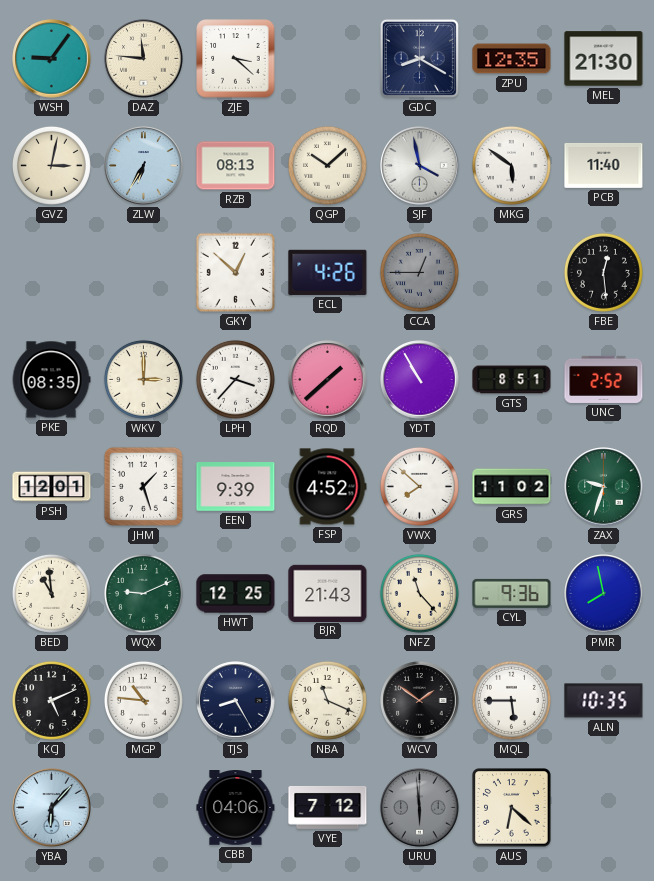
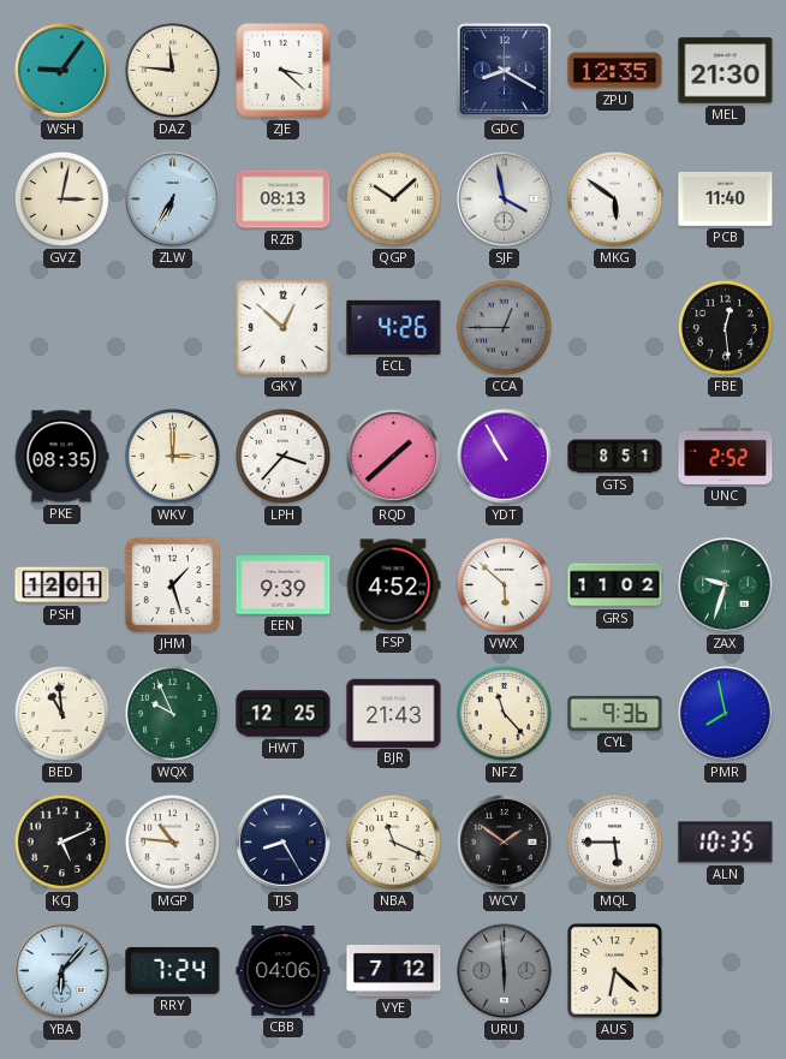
VWX: 7:52 -> 5:52
WQX: 9:11 -> 9:56
RRY: none -> 7:24
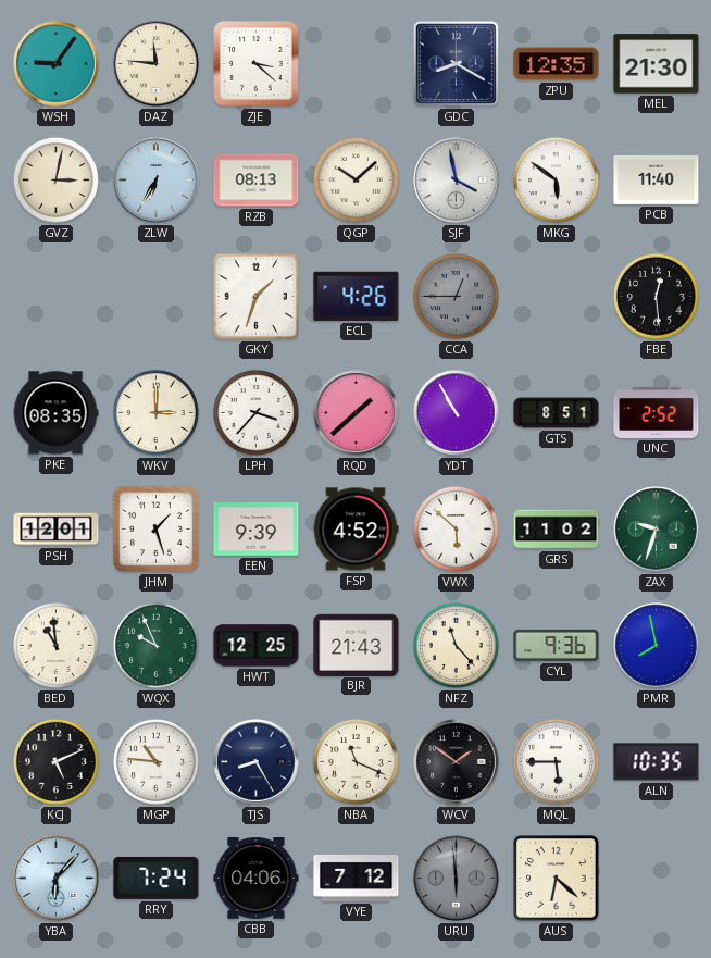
GKY: 12:52 -> 1:33
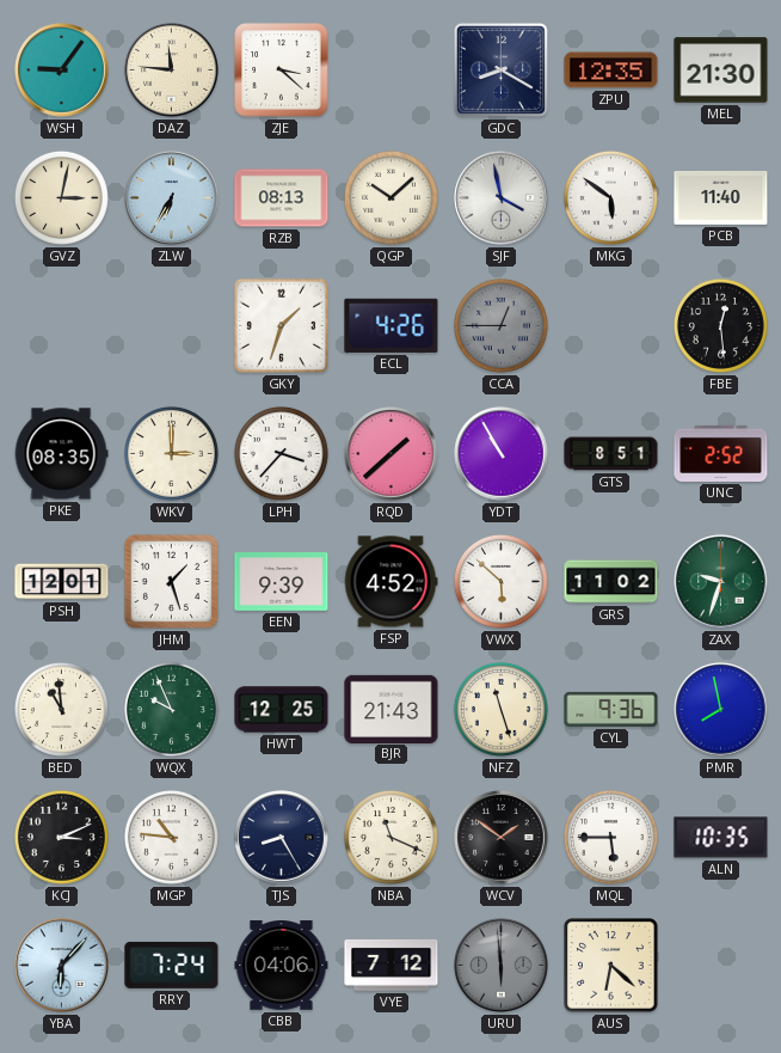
NFZ: 11:23 -> 11:27
KCJ: 5:11 -> 3:11
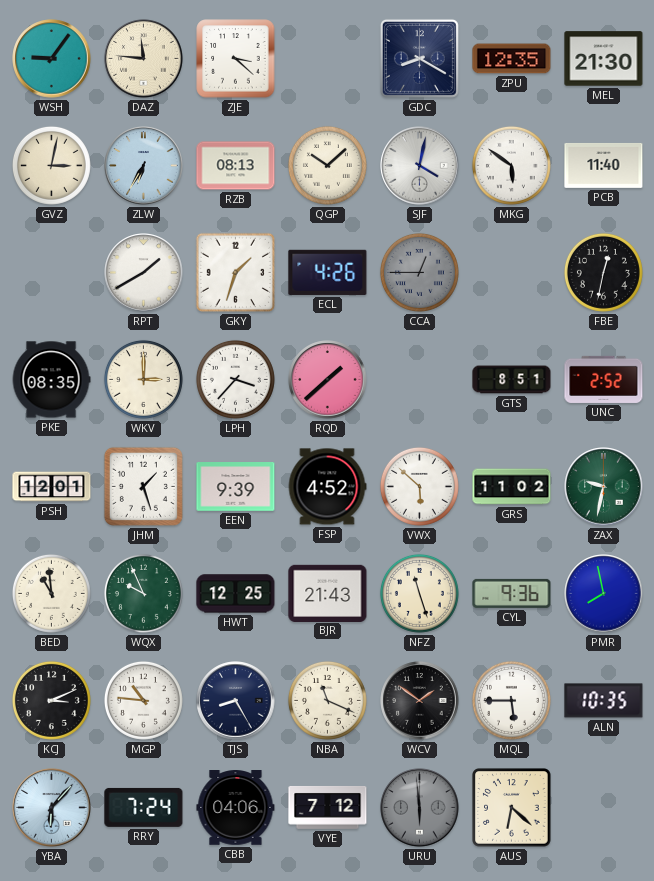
SJF: 3:58 -> 4:02
RPT: none -> 1:40
FBE: 12:29 -> 12:32
YDT: 10:55 -> none
ZAX: 9:33 -> 9:32
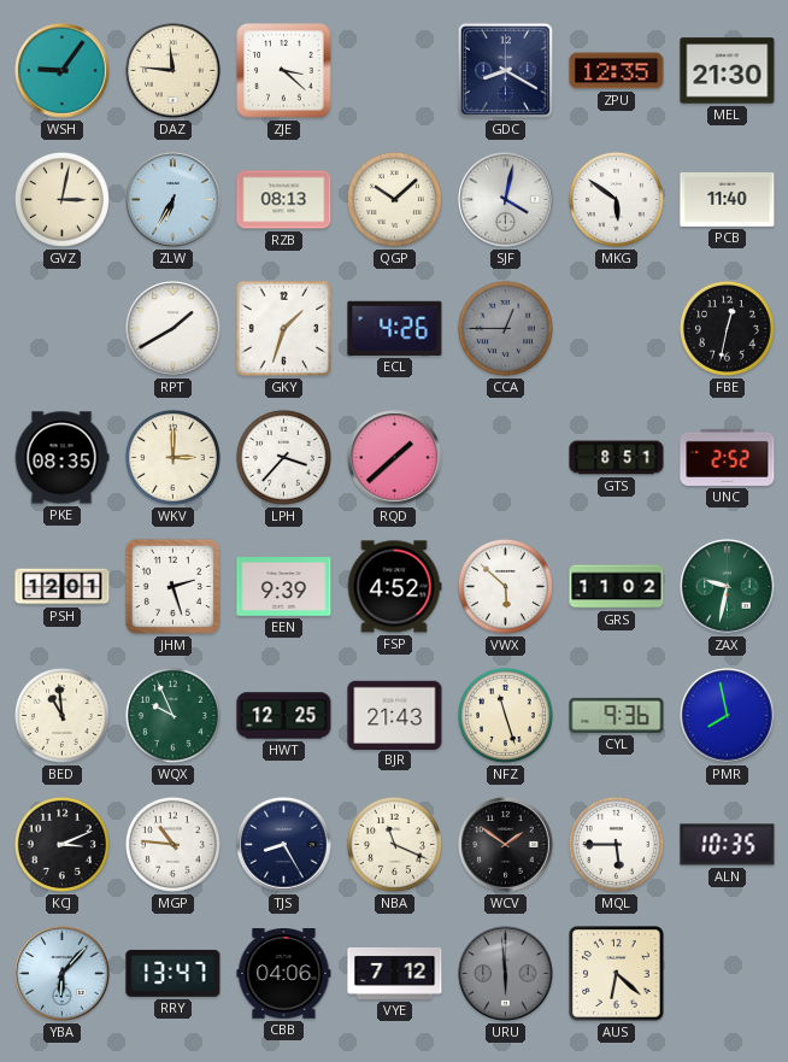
JHM: 1:27 -> 2:27
RRY: 7:24 -> 13:47
